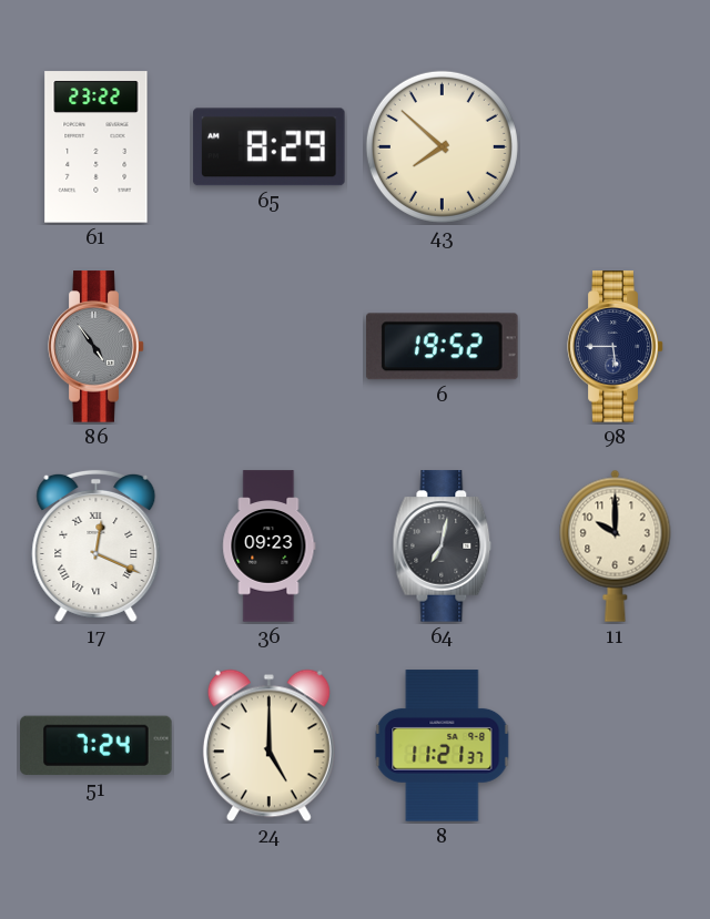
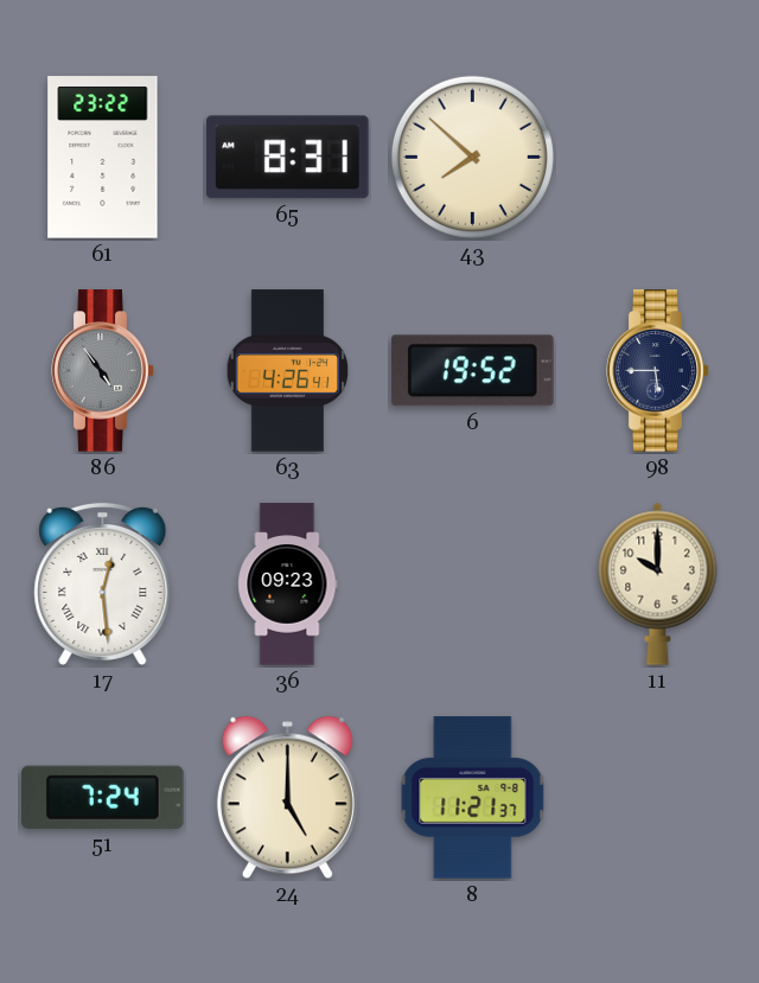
65: 8:29 -> 8:31
63: none -> 4:26
17: 12:19 -> 12:29
64: 7:02 -> none
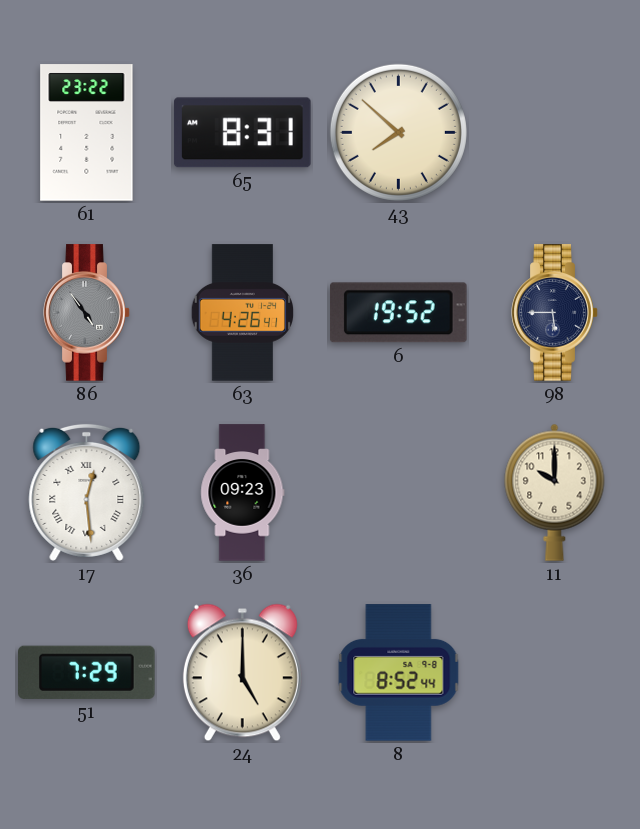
51: 7:24 -> 7:29
8: 11:21 -> 8:52
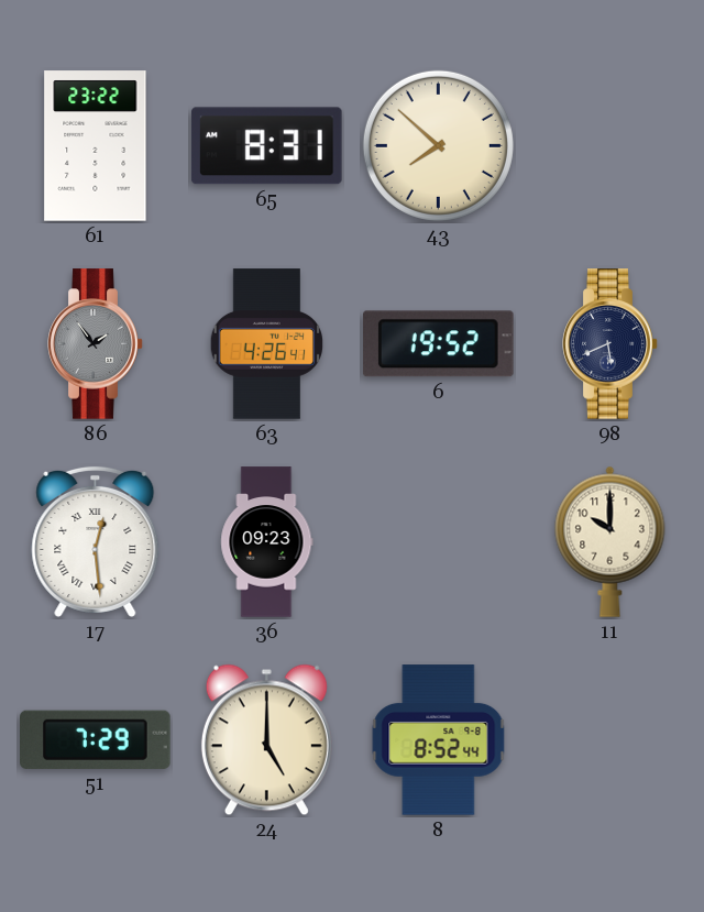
86: 4:54 -> 1:54
98: 5:45 -> 5:41
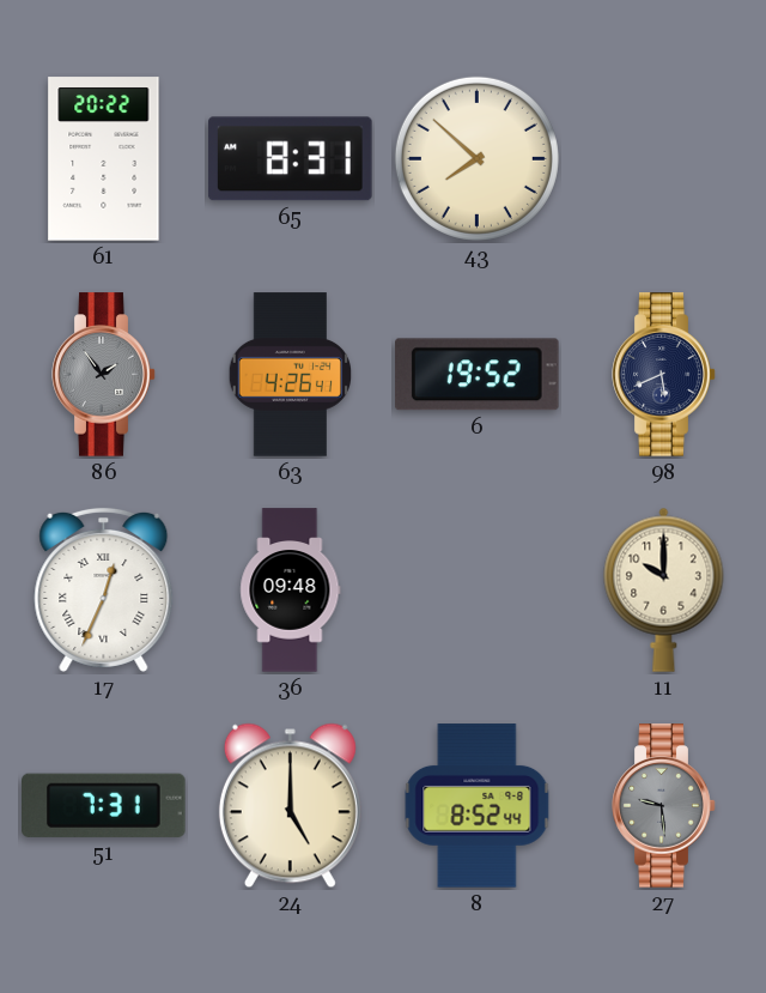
61: 23:22 -> 20:22
17: 12:29 -> 12:34
36: 09:23 -> 09:48
51: 7:29 -> 7:31
27: none -> 9:29
